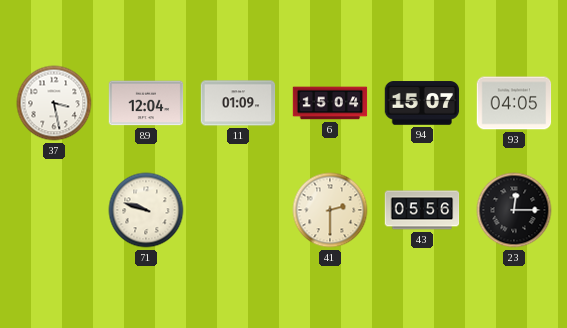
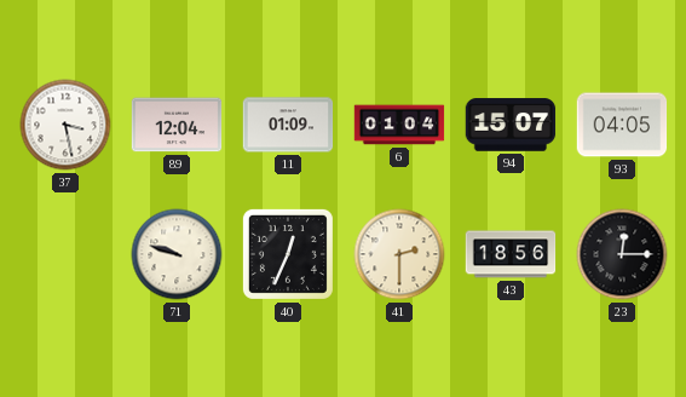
6: 15:04 -> 01:04
40: none -> 12:34
43: 05:56 -> 18:56
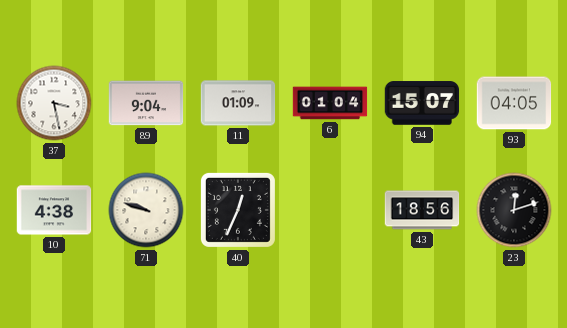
89: 12:04 -> 9:04
10: none -> 4:38
41: 2:30 -> none
23: 12:15 -> 12:12
